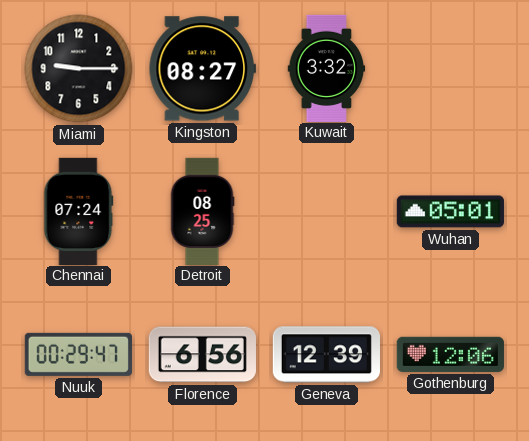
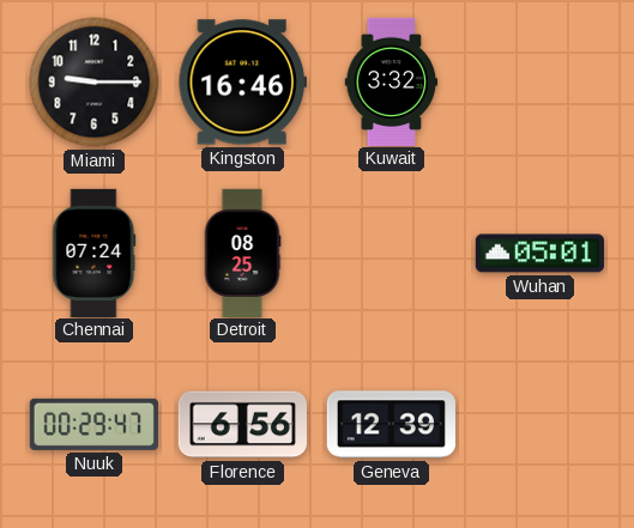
Kingston: 08:27 -> 16:46
Gothenburg: 12:06 -> none
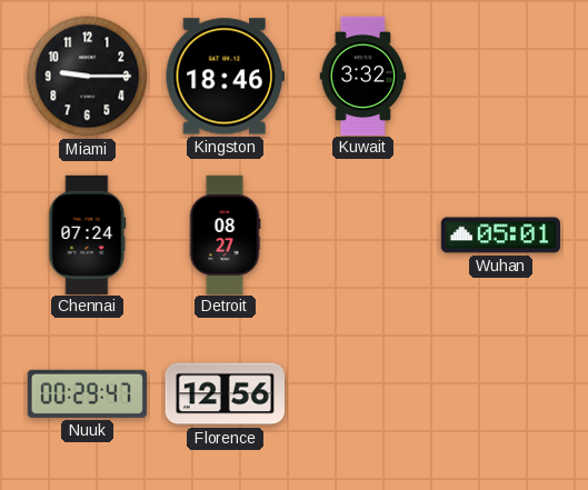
Kingston: 16:46 -> 18:46
Detroit: 08:25 -> 08:27
Florence: 6:56 -> 12:56
Geneva: 12:39 -> none
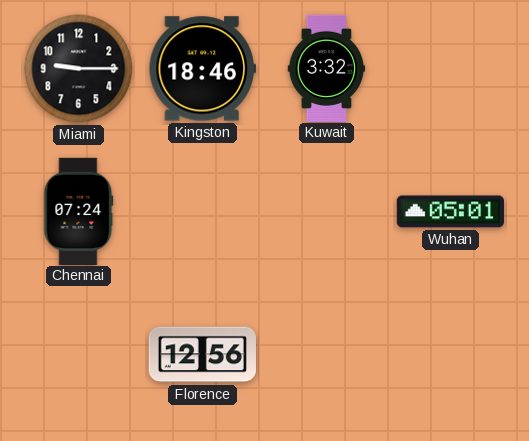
Detroit: 08:27 -> none
Nuuk: 00:29 -> none
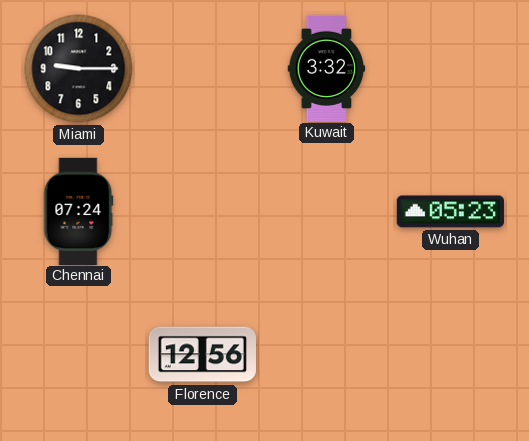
Kingston: 18:46 -> none
Wuhan: 05:01 -> 05:23
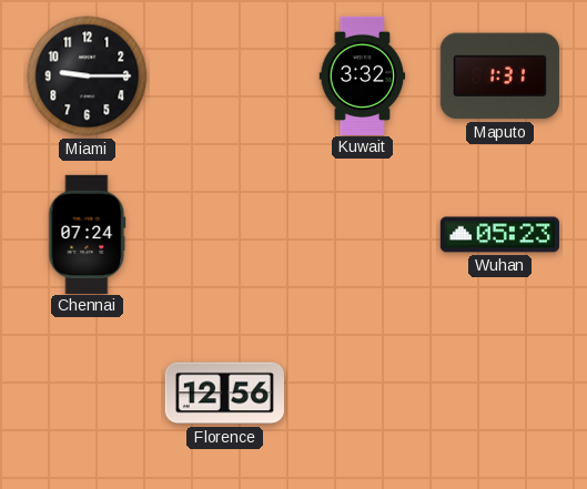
Maputo: none -> 1:31
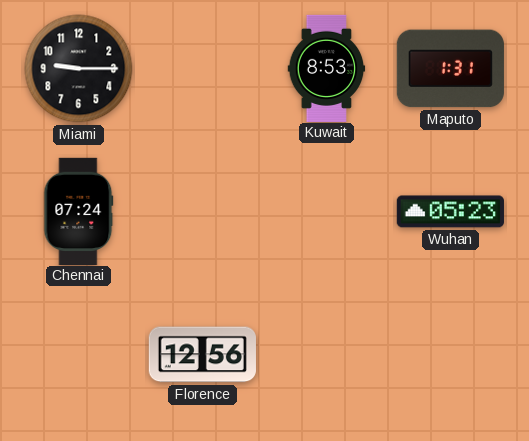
Kuwait: 3:32 -> 8:53
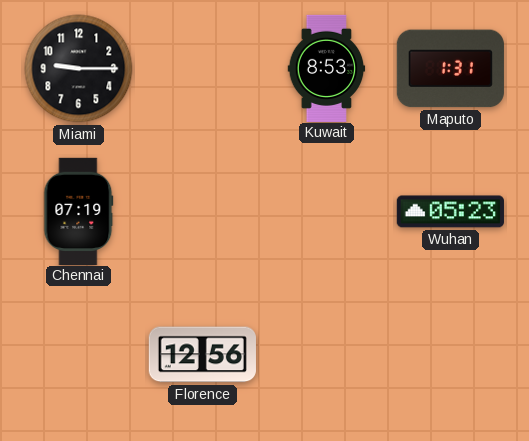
Chennai: 07:24 -> 07:19
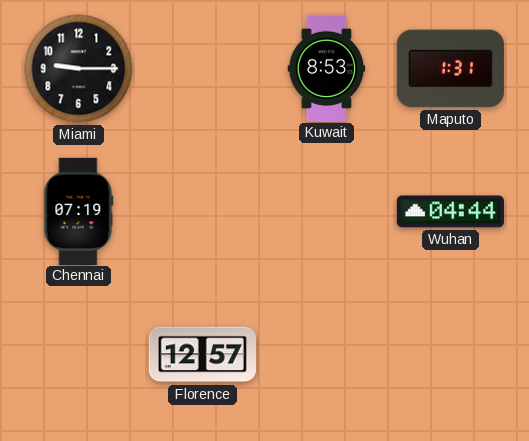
Wuhan: 05:23 -> 04:44
Florence: 12:56 -> 12:57
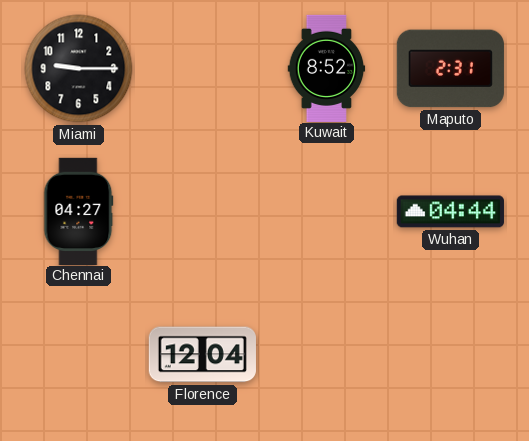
Kuwait: 8:53 -> 8:52
Maputo: 1:31 -> 2:31
Chennai: 07:19 -> 04:27
Florence: 12:57 -> 12:04
